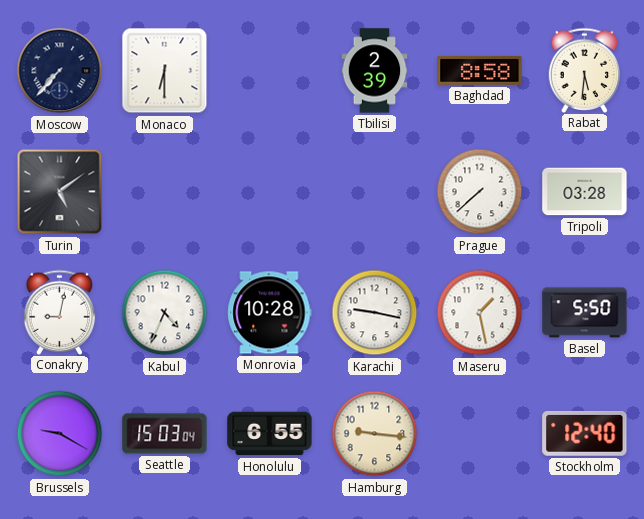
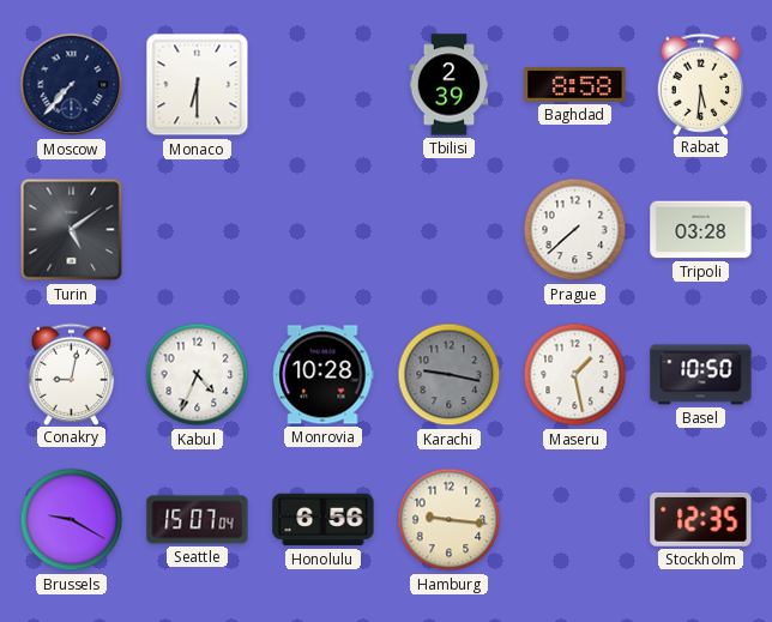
Karachi dial: white -> grey
Basel: 5:50 -> 10:50
Seattle: 15:03 -> 15:07
Honolulu: 6:55 -> 6:56
Stockholm: 12:40 -> 12:35
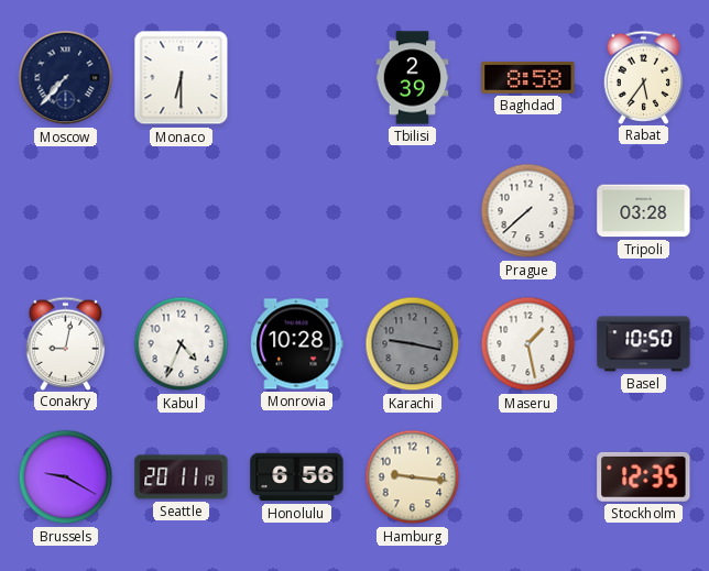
Rabat: 5:31 -> 5:36
Turin: 5:09 -> none
Seattle: 15:07 -> 20:11
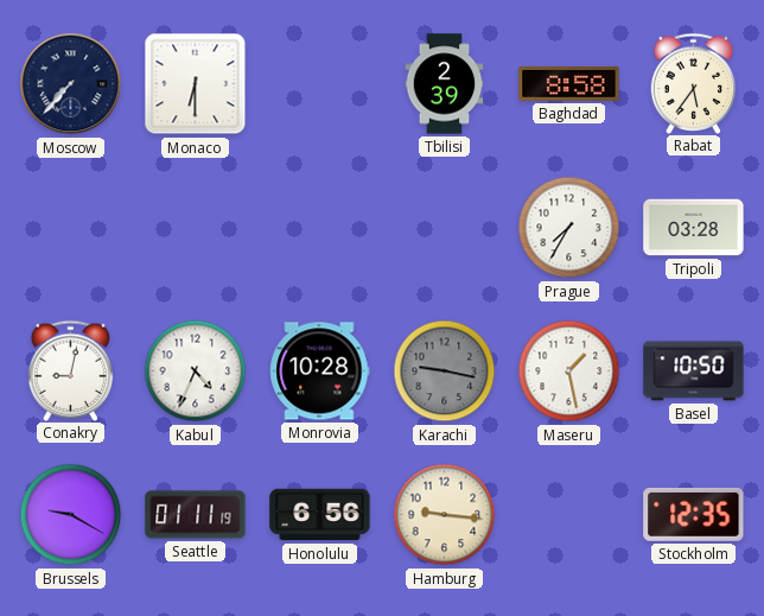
Prague: 7:38 -> 7:35
Seattle: 20:11 -> 01:11
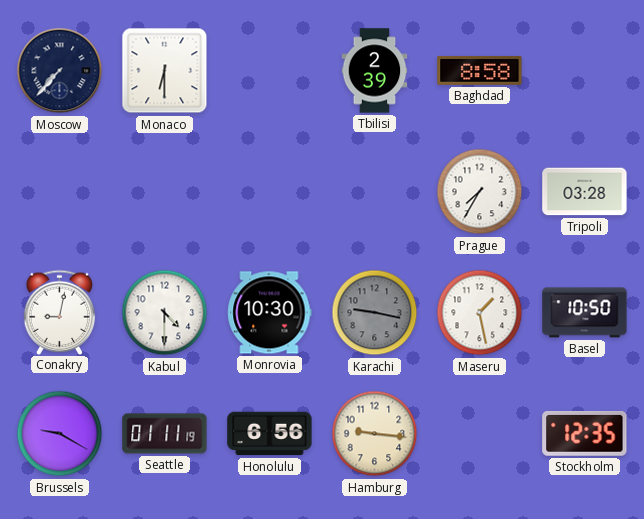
Rabat: 5:36 -> none
Kabul: 4:34 -> 4:30
Monrovia: 10:28 -> 10:30
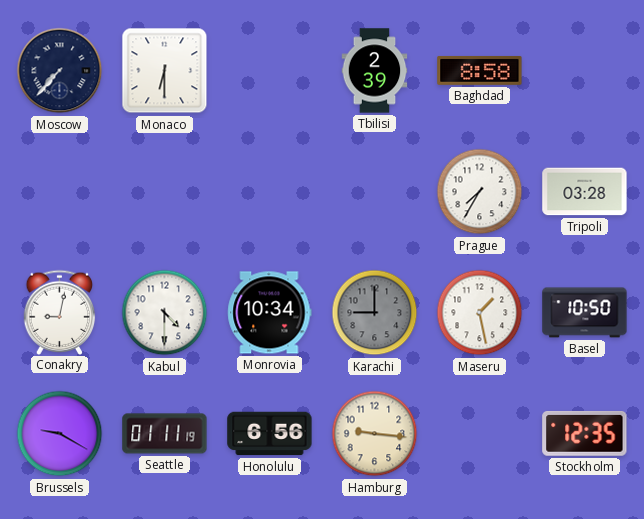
Monrovia: 10:30 -> 10:34
Karachi: 9:17 -> 9:00
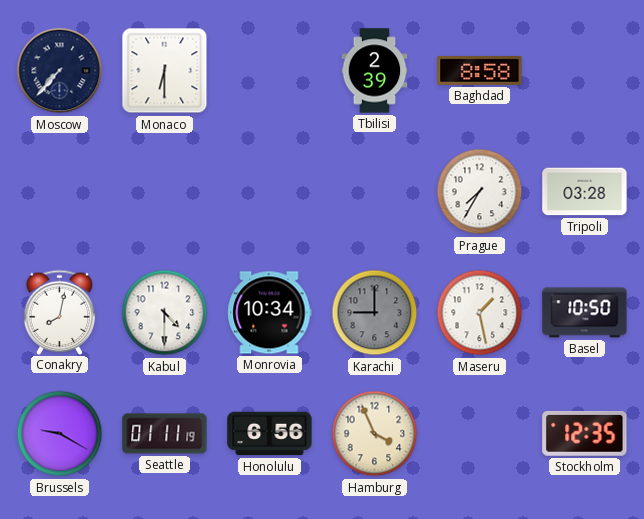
Conakry: 9:02 -> 8:02
Hamburg: 9:16 -> 3:56
